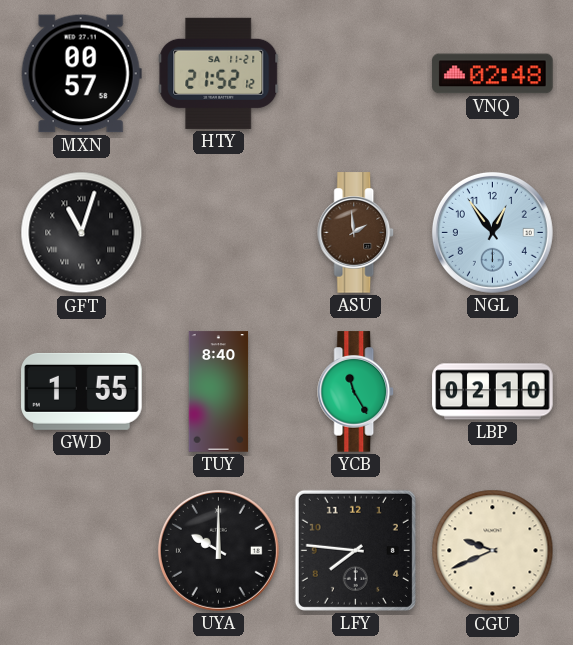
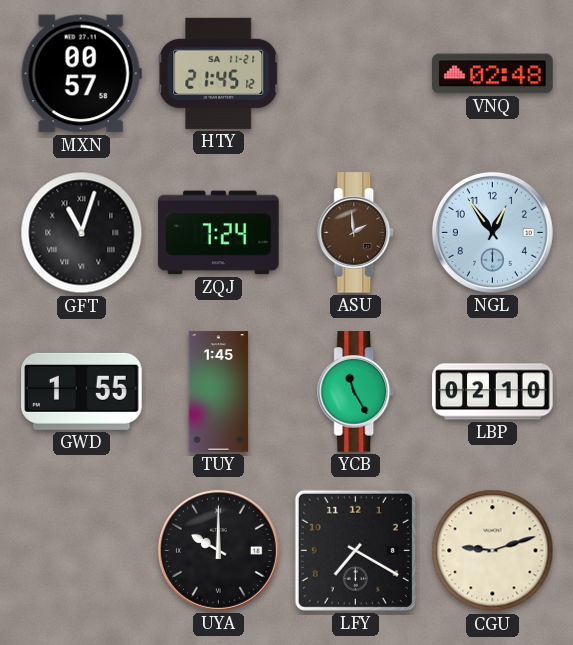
HTY: 21:52 -> 21:45
ZQJ: none -> 7:24
TUY: 8:40 -> 1:45
LFY: 7:46 -> 7:20
CGU: 9:41 -> 9:12
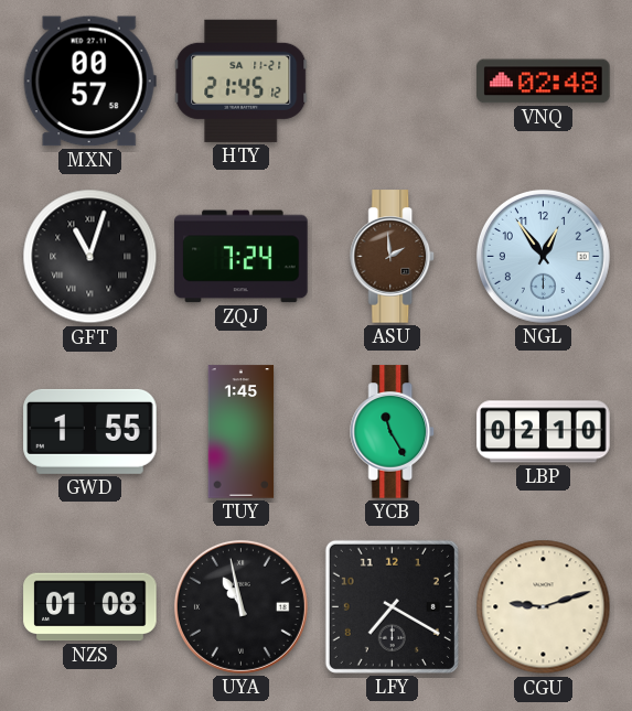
NZS: none -> 01:08
UYA: 10:00 -> 10:58
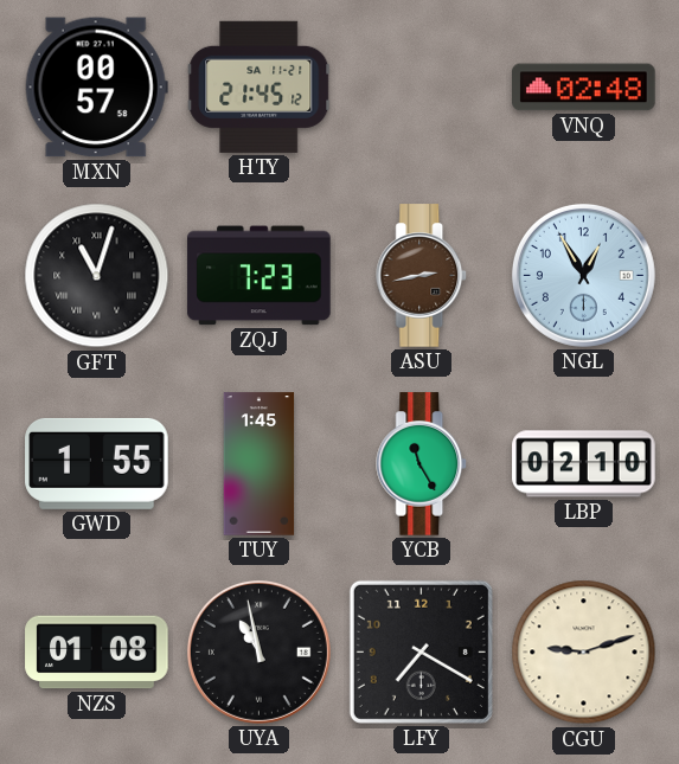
ZQJ: 7:24 -> 7:23
ASU: 1:59 -> 2:43
NGL: 12:54 -> 12:55
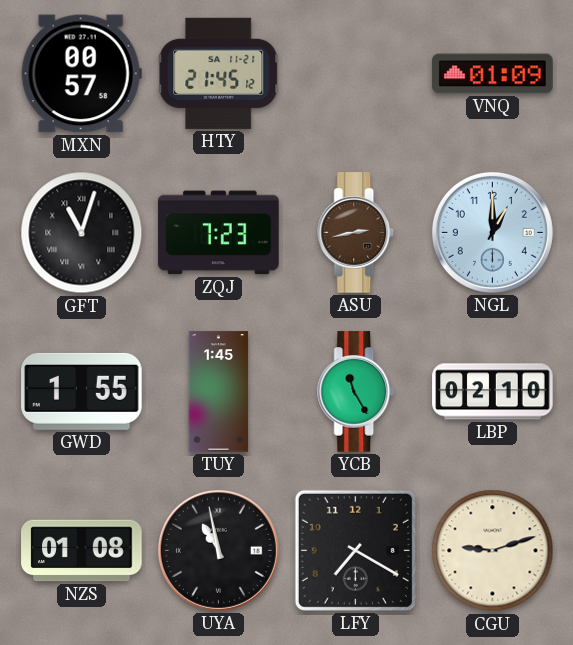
VNQ: 02:48 -> 01:09
NGL: 12:55 -> 1:00
